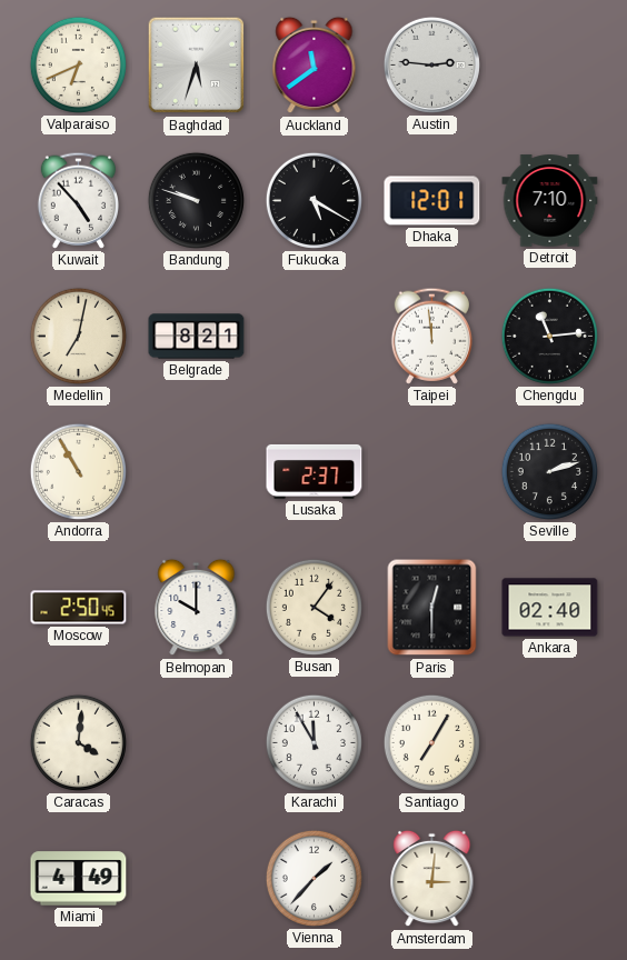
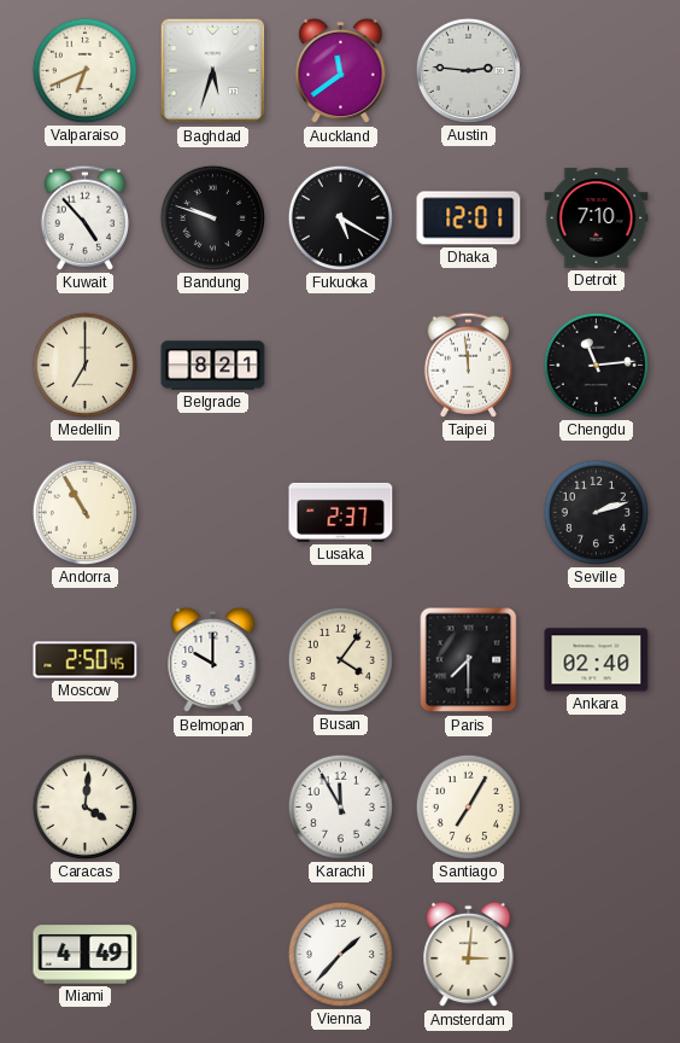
Medellin: 7:02 -> 7:00
Paris: 12:30 -> 7:30
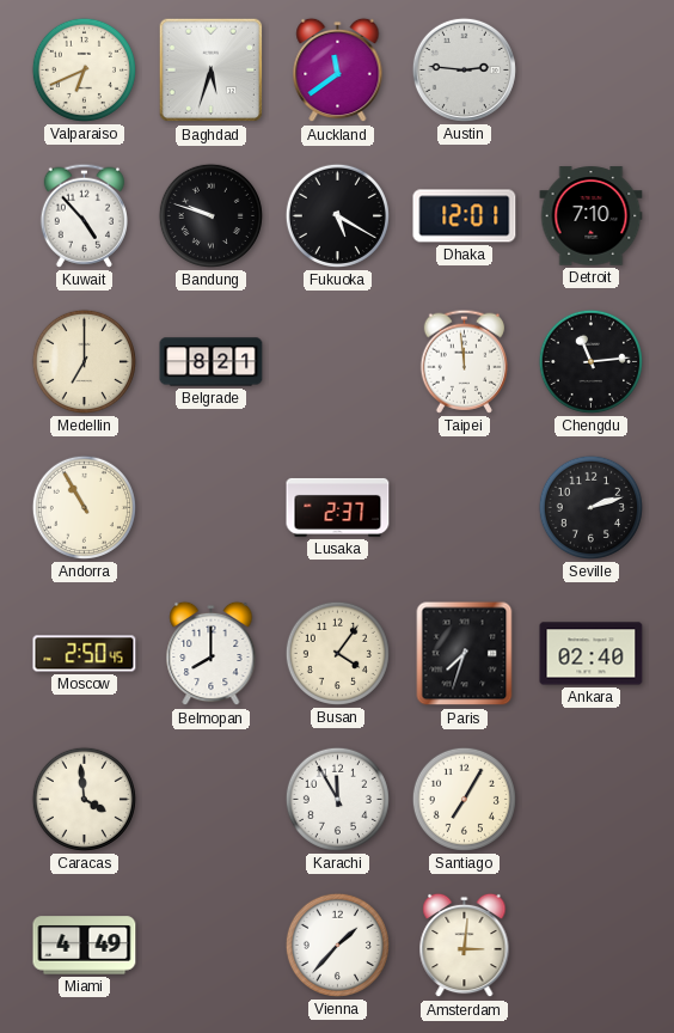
Belmopan: 10:00 -> 8:00
Paris: 7:30 -> 7:33
Caracas: 4:01 -> 3:59
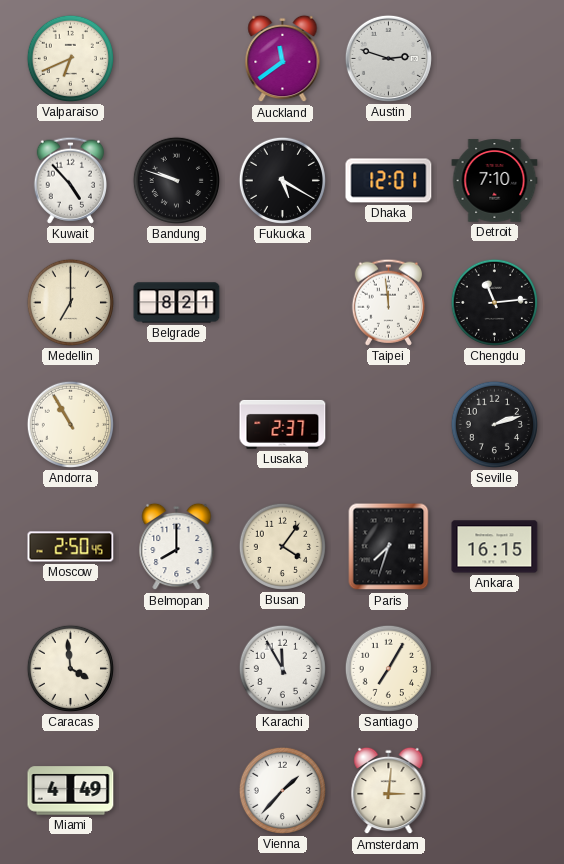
Baghdad: 5:33 -> none
Austin: 2:46 -> 2:48
Ankara: 02:40 -> 16:15
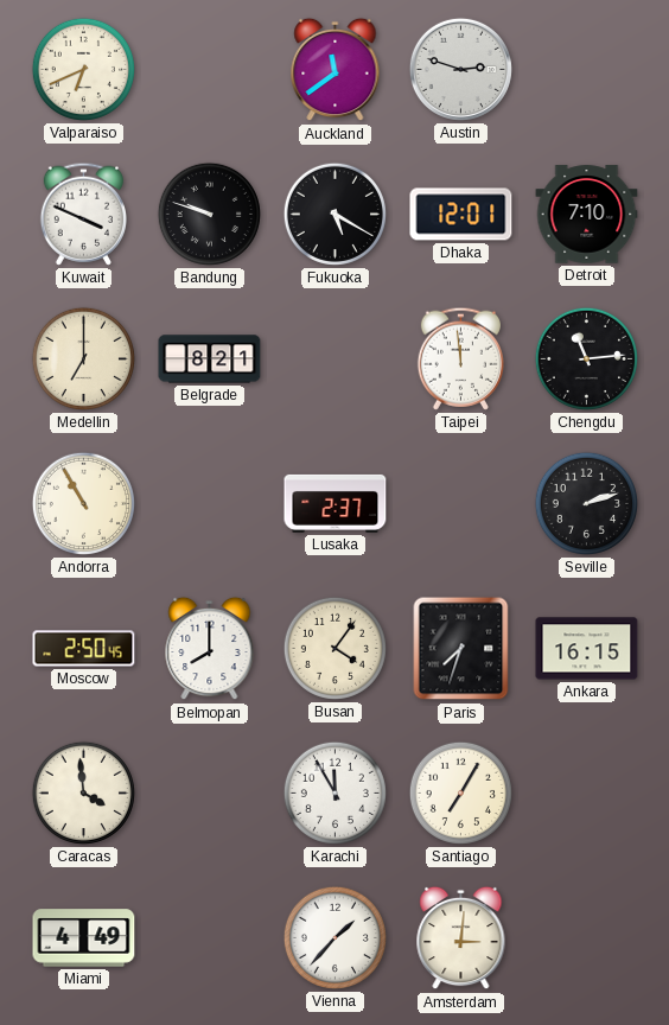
Kuwait: 4:53 -> 3:49
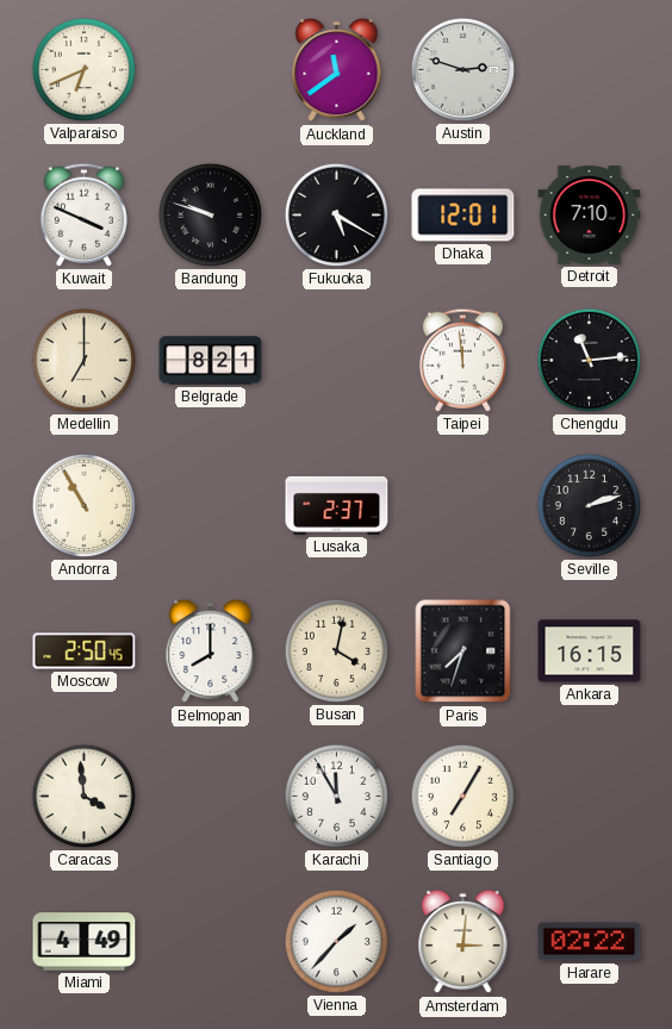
Busan: 4:06 -> 4:02
Harare: none -> 02:22
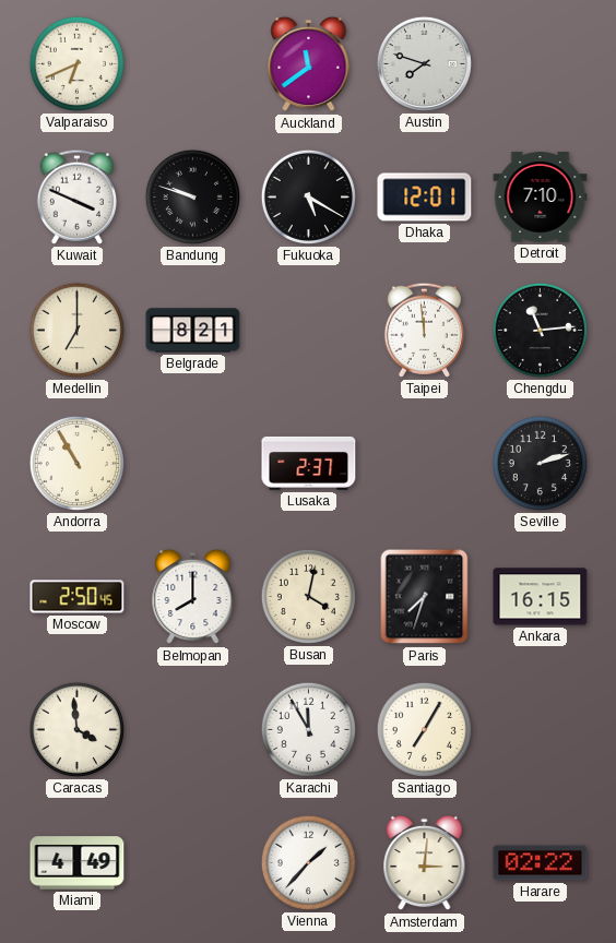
Austin: 2:48 -> 7:48
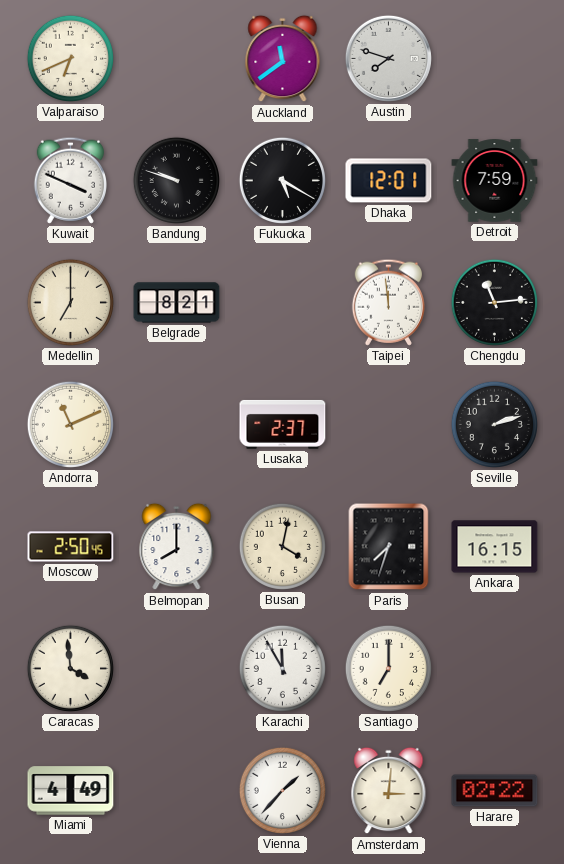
Detroit: 7:10 -> 7:59
Andorra: 10:55 -> 11:11
Santiago: 7:05 -> 7:00
